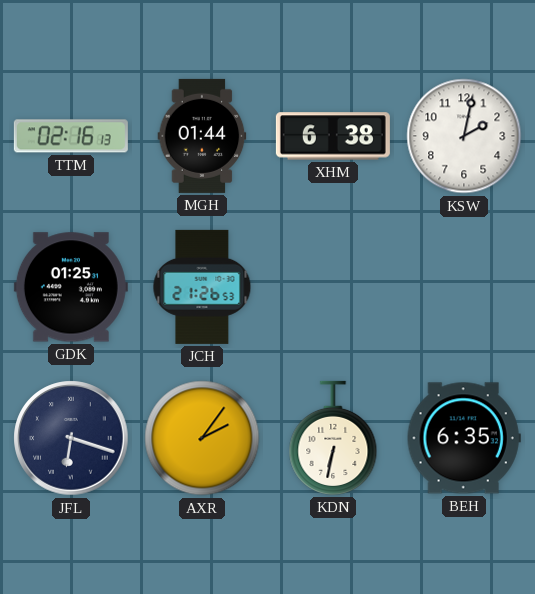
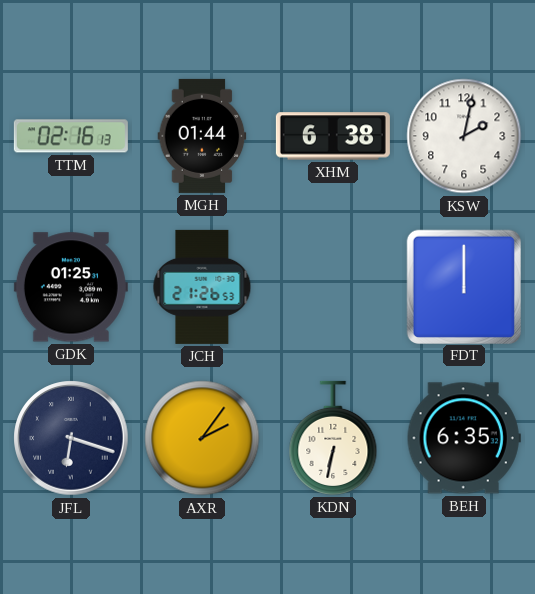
FDT: none -> 12:00
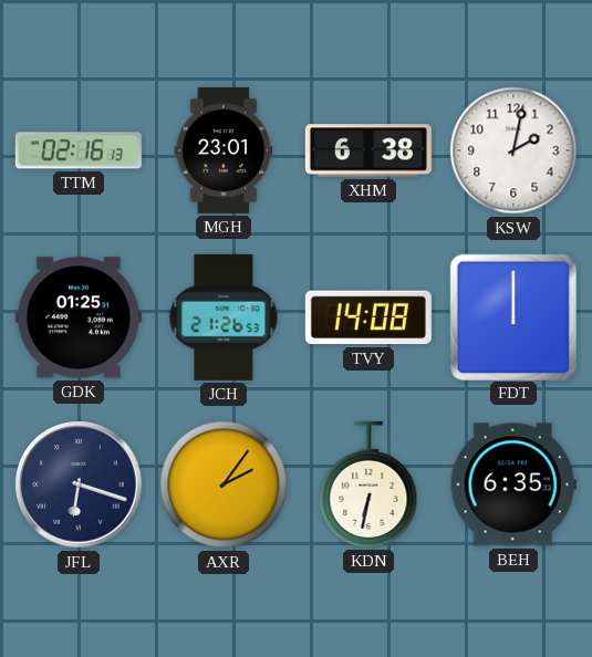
MGH: 01:44 -> 23:01
TVY: none -> 14:08
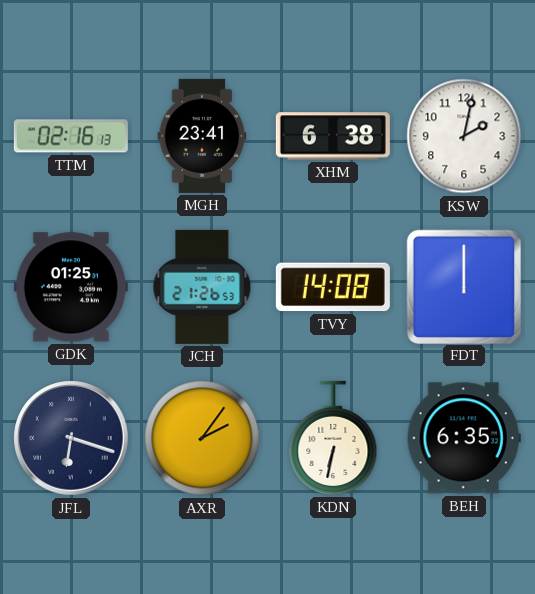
MGH: 23:01 -> 23:41
